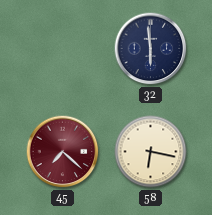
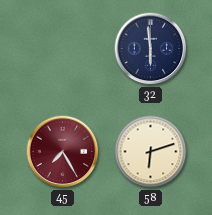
45: 7:22 -> 7:25
58: 6:17 -> 6:12
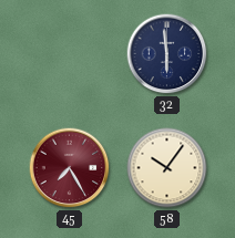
58: 6:12 -> 10:06
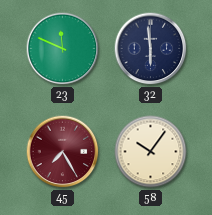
23: none -> 11:49
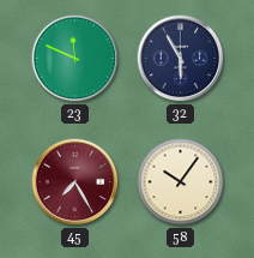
32: 5:59 -> 5:55
